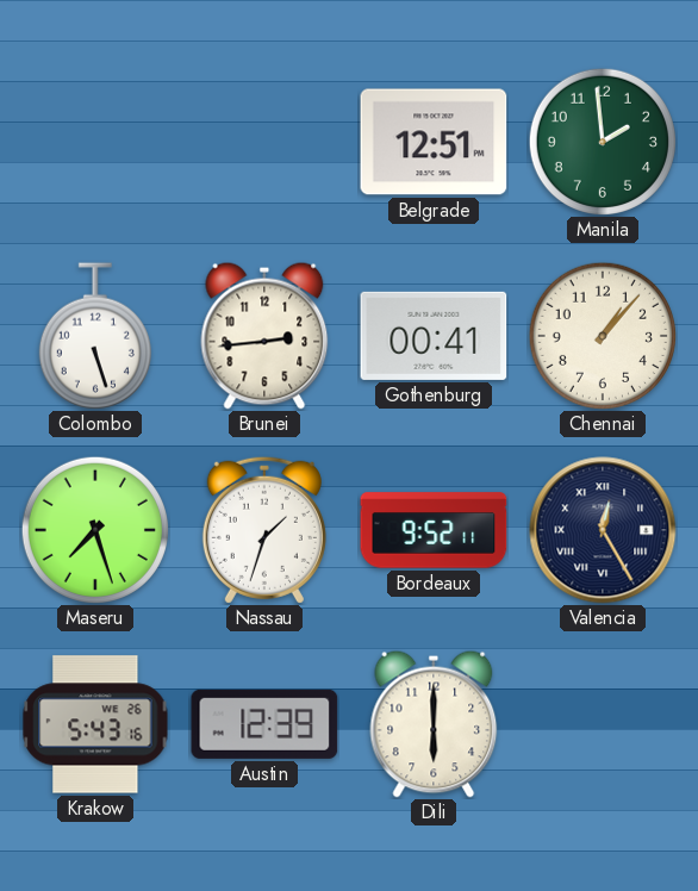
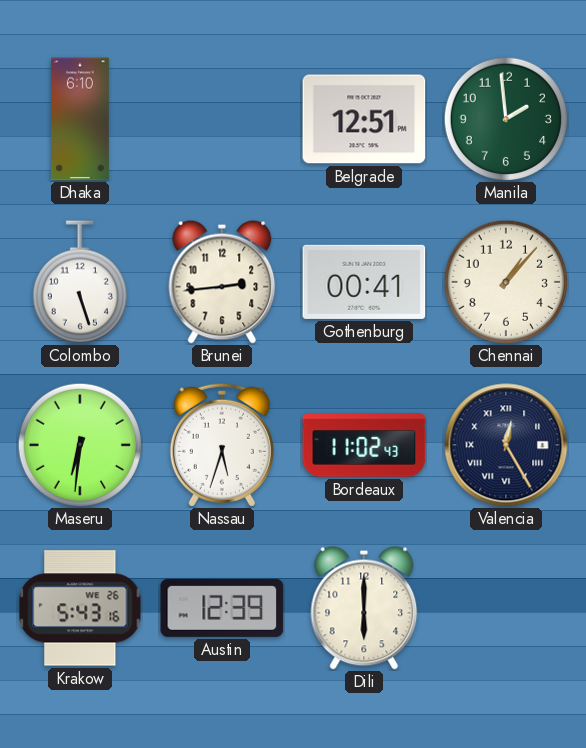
Dhaka: none -> 6:10
Maseru: 7:27 -> 6:31
Nassau: 1:33 -> 5:33
Bordeaux: 9:52 -> 11:02
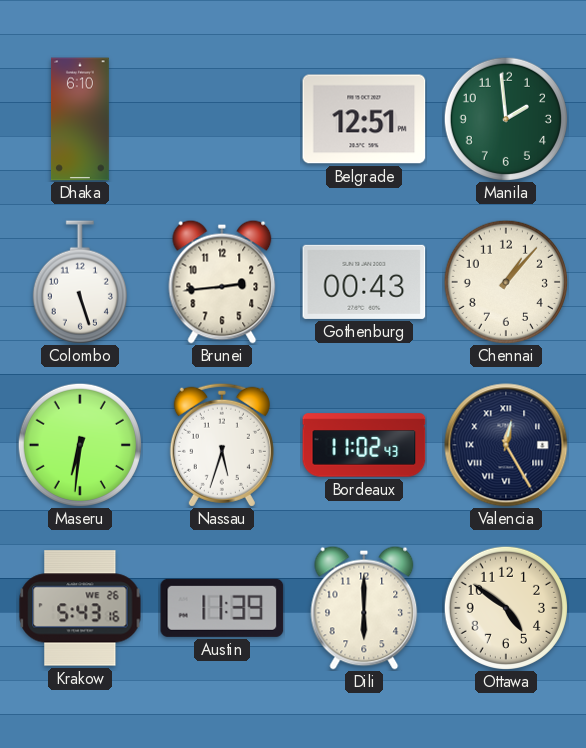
Gothenburg: 00:41 -> 00:43
Austin: 12:39 -> 11:39
Ottawa: none -> 4:51
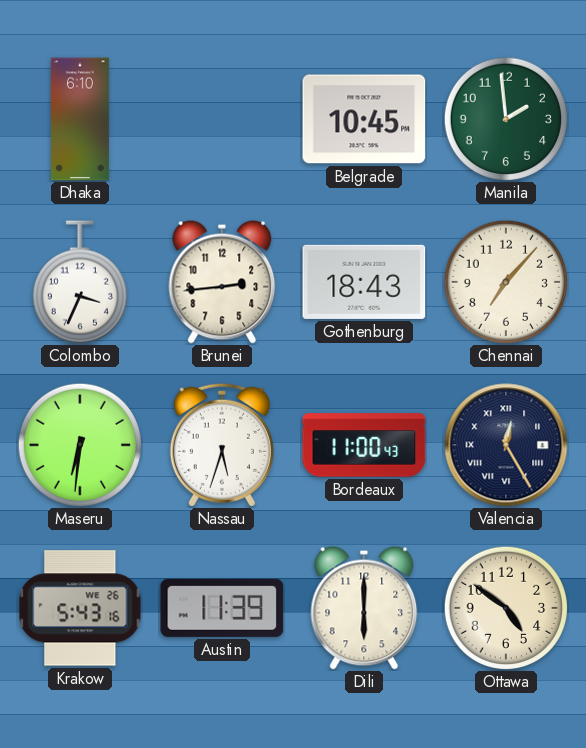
Belgrade: 12:51 -> 10:45
Colombo: 5:27 -> 3:34
Gothenburg: 00:43 -> 18:43
Chennai: 1:07 -> 7:07
Bordeaux: 11:02 -> 11:00
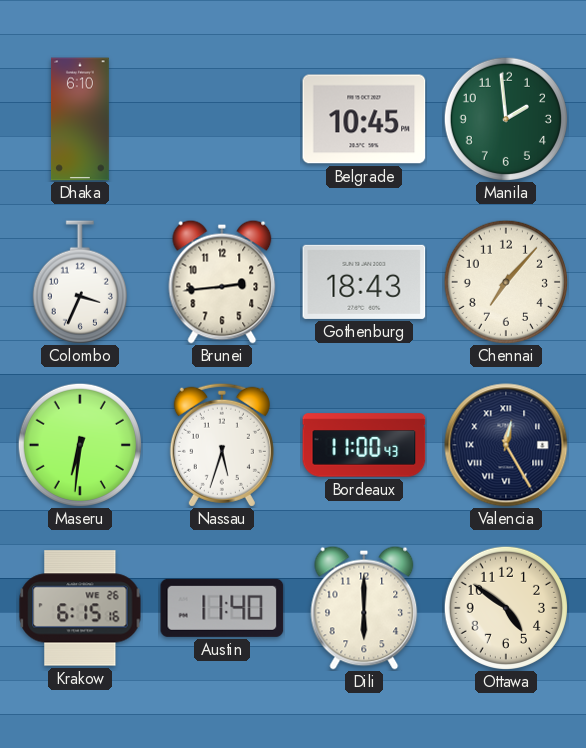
Krakow: 5:43 -> 6:15
Austin: 11:39 -> 11:40
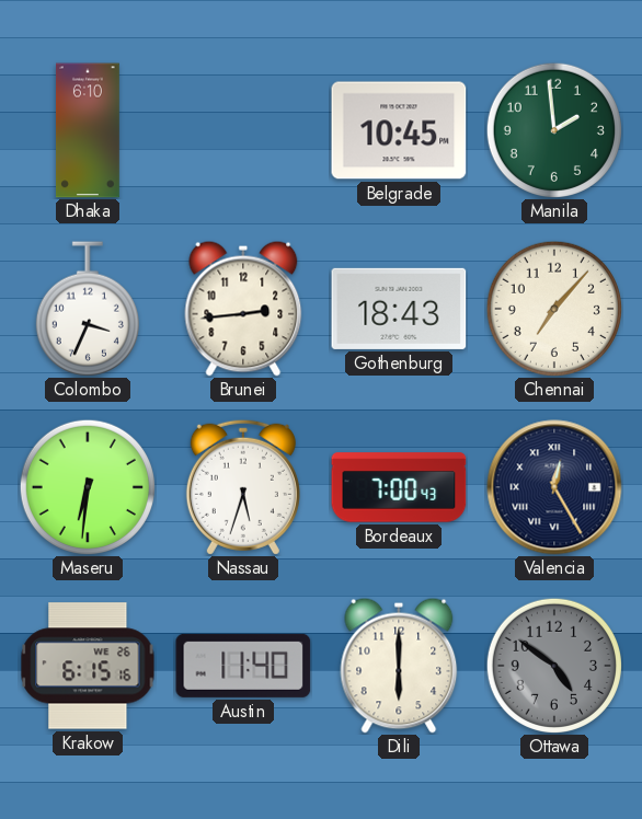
Bordeaux: 11:00 -> 7:00
Ottawa dial: cream -> grey
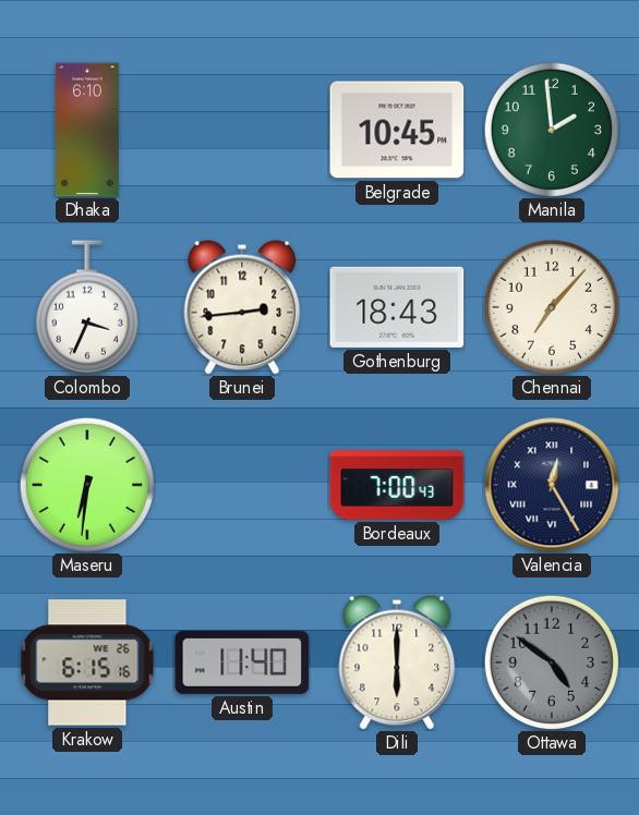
Nassau: 5:33 -> none
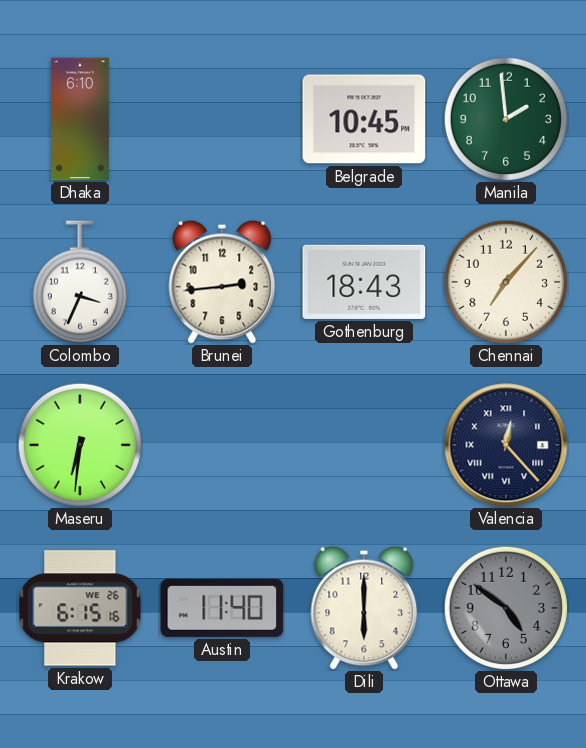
Bordeaux: 7:00 -> none
Valencia: 12:25 -> 12:23
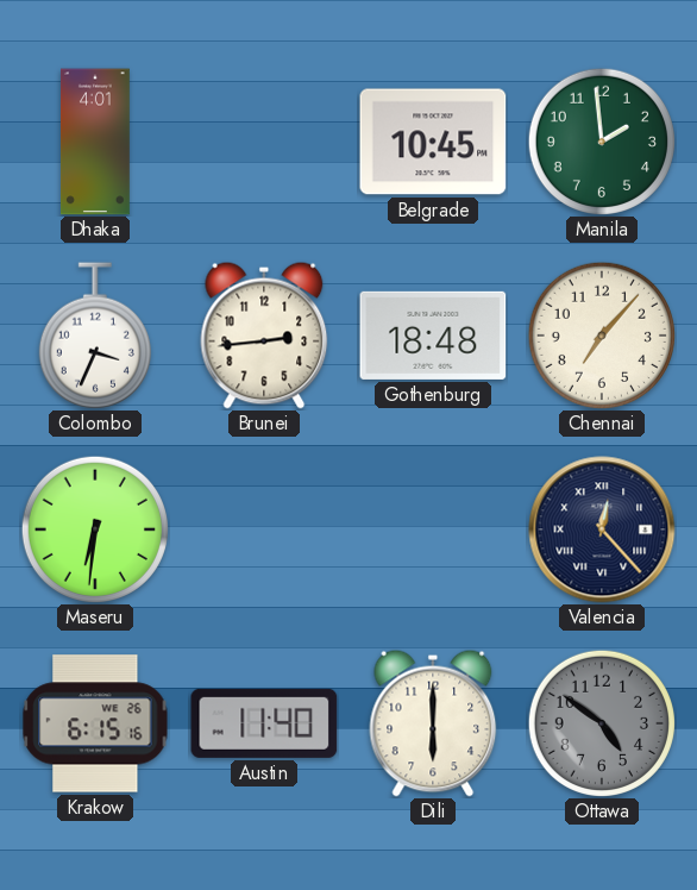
Dhaka: 6:10 -> 4:01
Gothenburg: 18:43 -> 18:48
